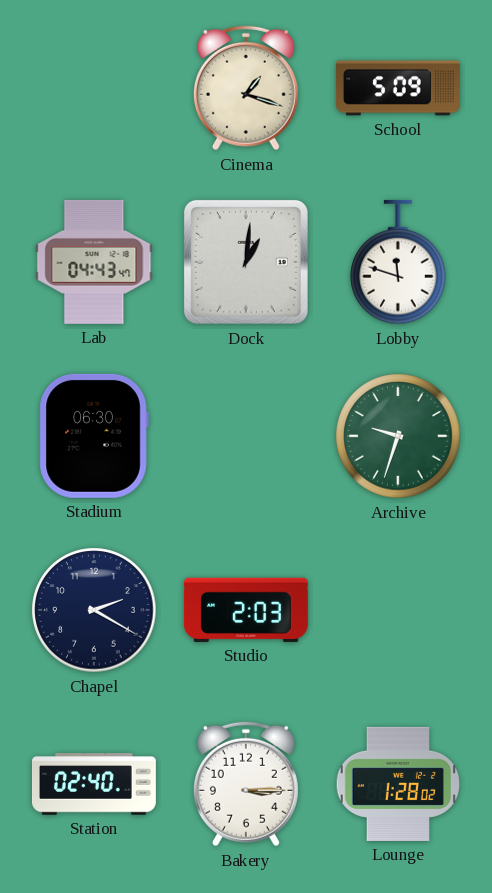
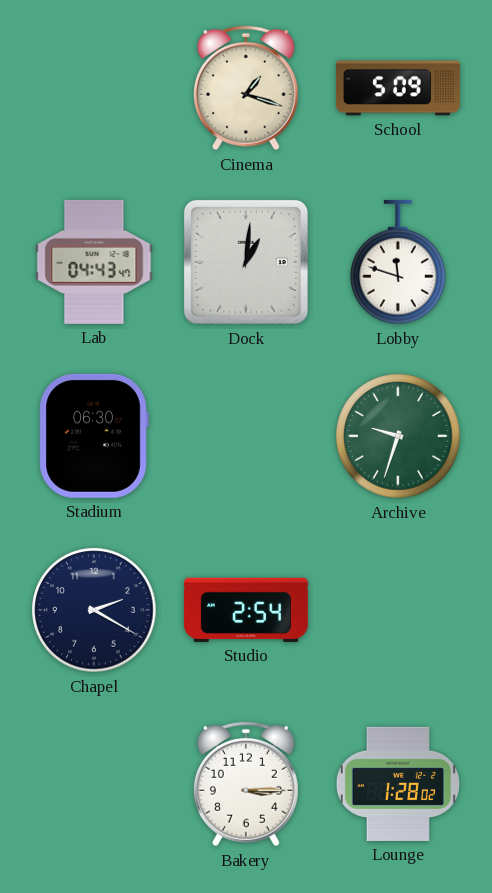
Studio: 2:03 -> 2:54
Station: 02:40 -> none
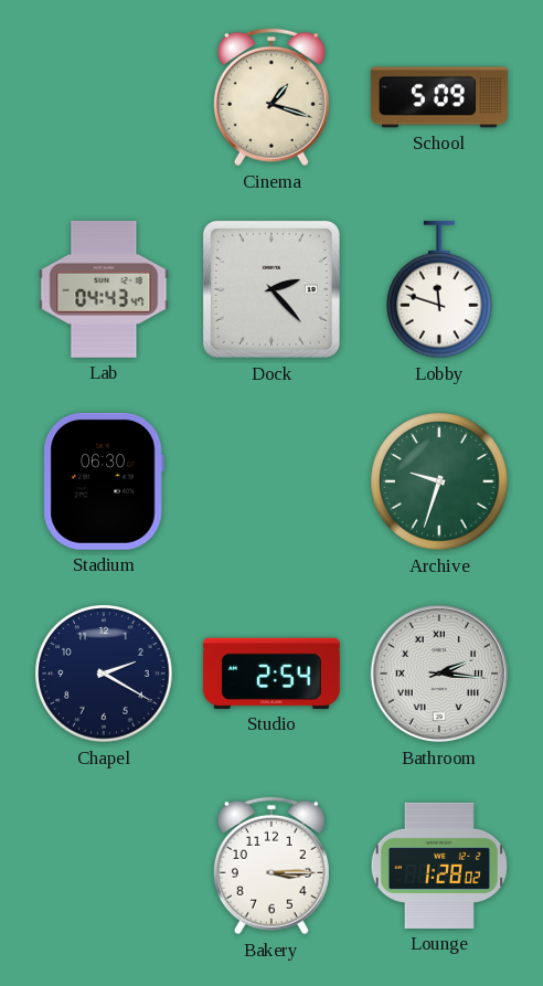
Dock: 1:01 -> 2:23
Bathroom: none -> 2:16
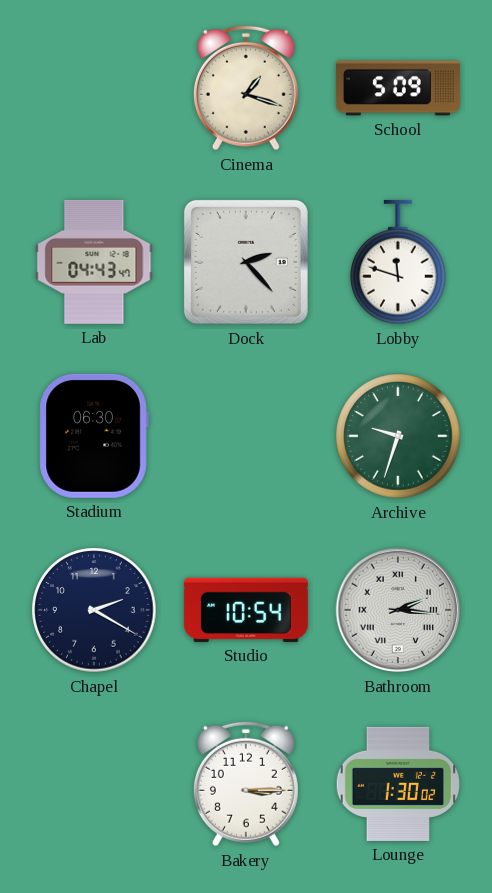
Studio: 2:54 -> 10:54
Lounge: 1:28 -> 1:30
